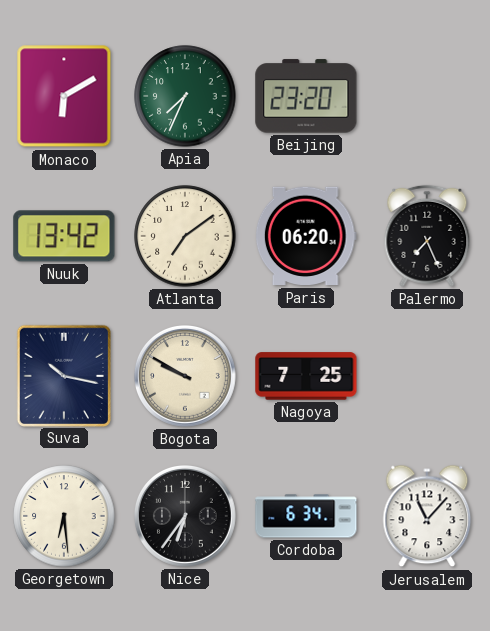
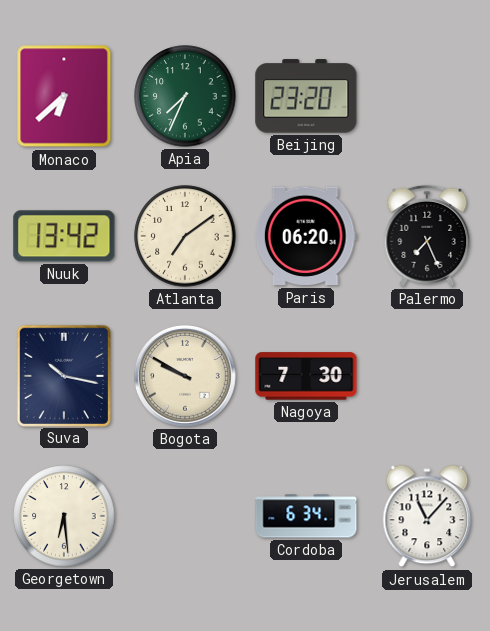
Monaco: 6:10 -> 6:38
Nagoya: 7:25 -> 7:30
Nice: 6:36 -> none
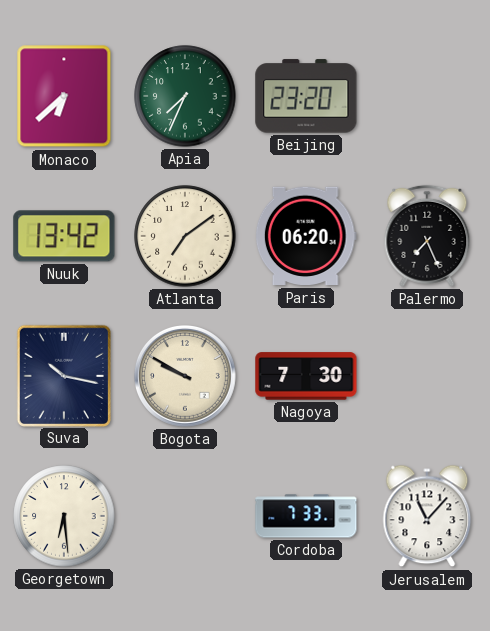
Cordoba: 6:34 -> 7:33
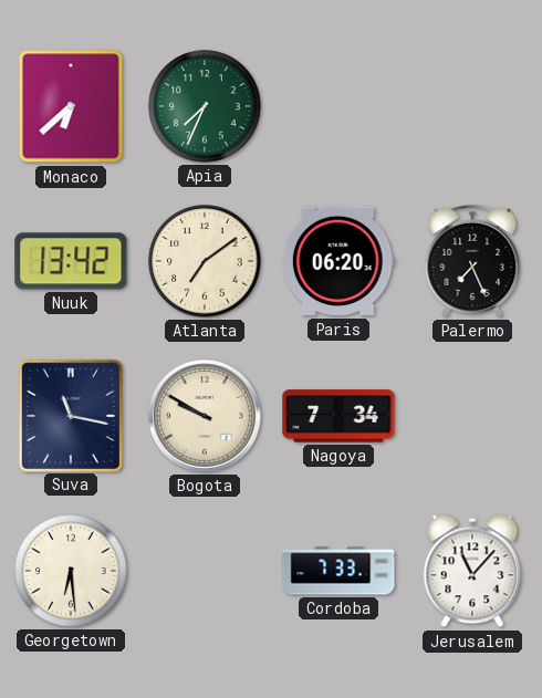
Beijing: 23:20 -> none
Suva: 10:17 -> 11:17
Nagoya: 7:30 -> 7:34
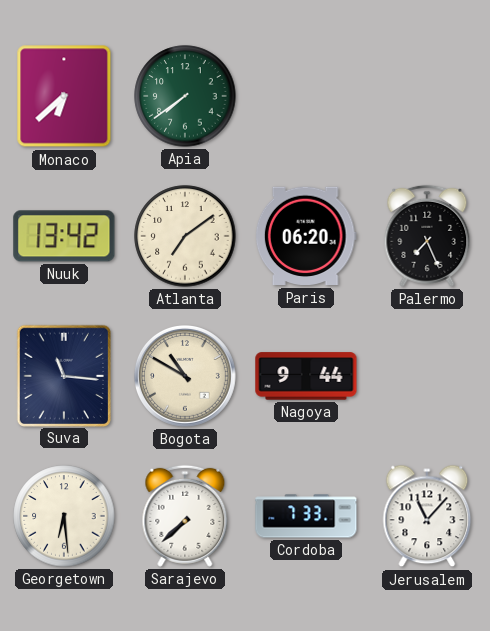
Apia: 7:34 -> 7:39
Suva: 11:17 -> 11:16
Bogota: 9:50 -> 10:50
Nagoya: 7:34 -> 9:44
Sarajevo: none -> 7:38
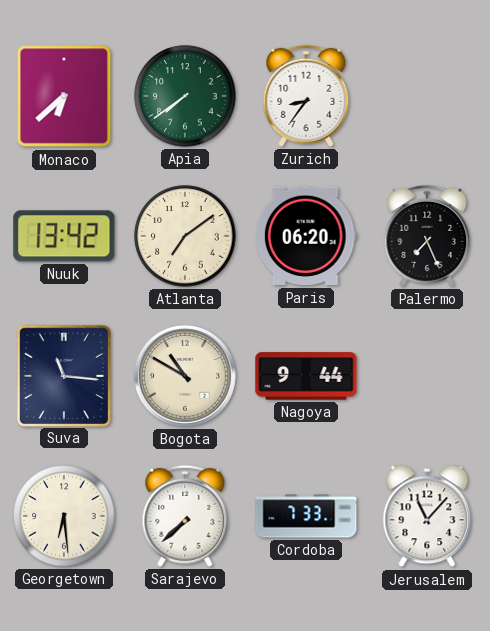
Zurich: none -> 8:36
